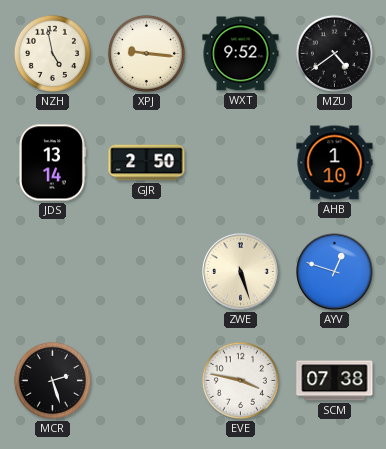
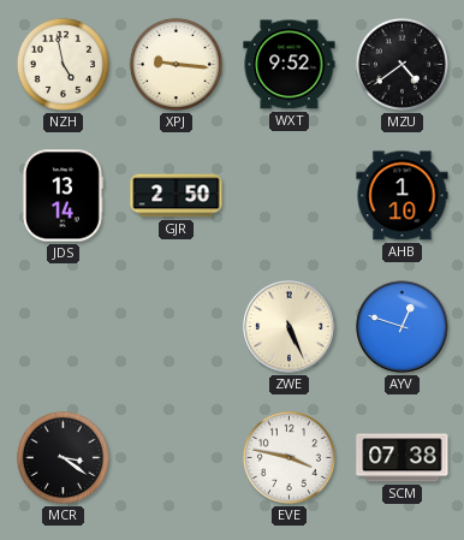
ZWE: 5:27 -> 5:26
MCR: 2:27 -> 3:21
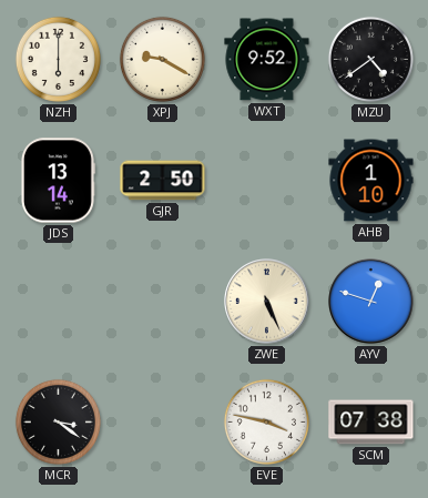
NZH: 4:58 -> 6:00
XPJ: 9:16 -> 9:20
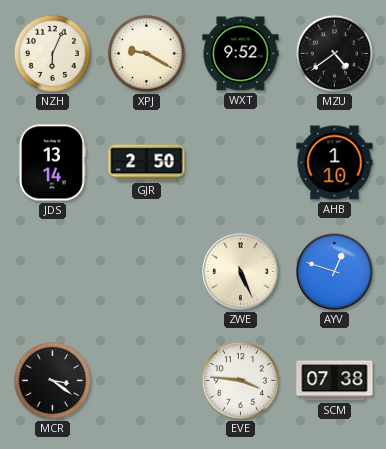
NZH: 6:00 -> 6:04
EVE: 3:47 -> 3:46
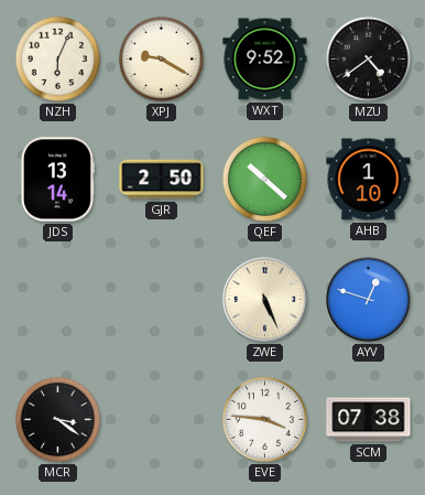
QEF: none -> 10:22
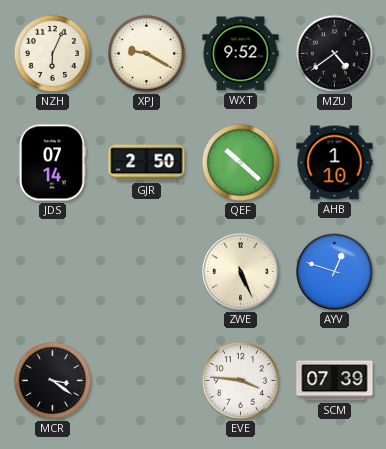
JDS: 13:14 -> 07:14
SCM: 07:38 -> 07:39
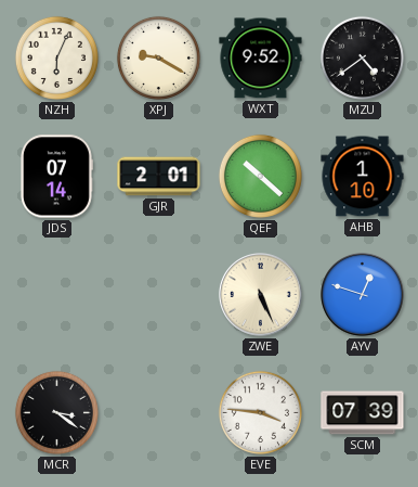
GJR: 2:50 -> 2:01
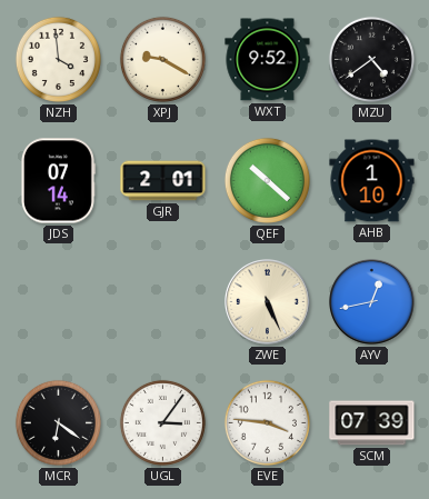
NZH: 6:04 -> 3:59
AYV: 12:48 -> 12:43
MCR: 3:21 -> 6:21
UGL: none -> 3:06
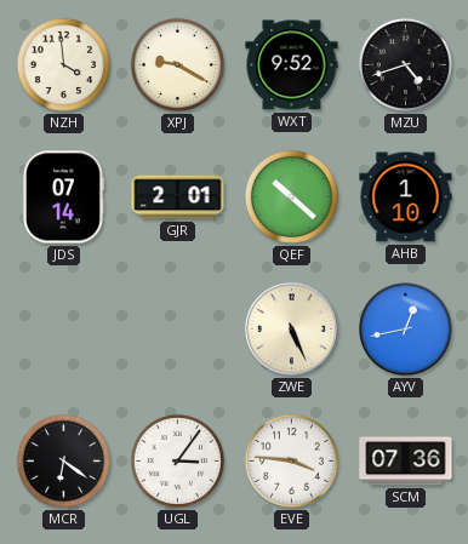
MZU: 4:39 -> 4:42
SCM: 07:39 -> 07:36
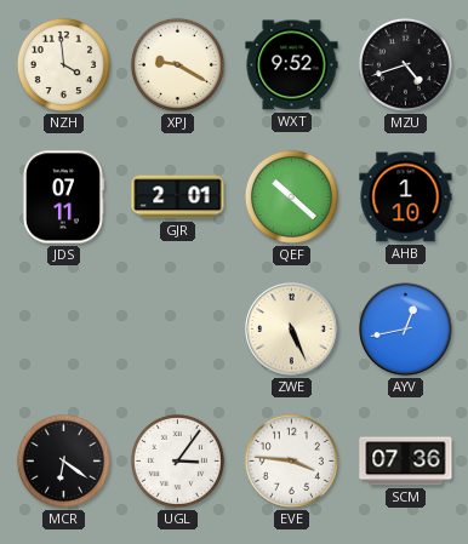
JDS: 07:14 -> 07:11
